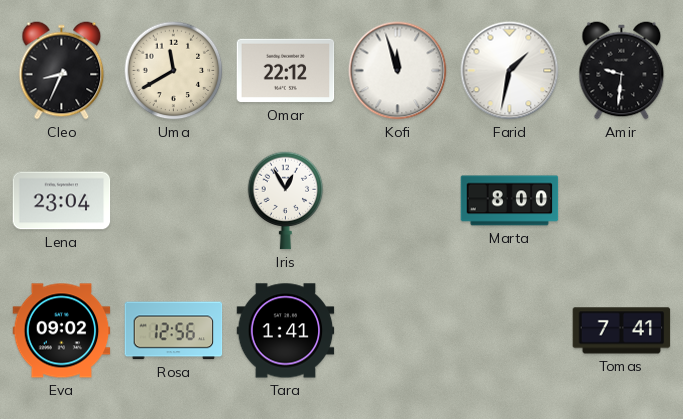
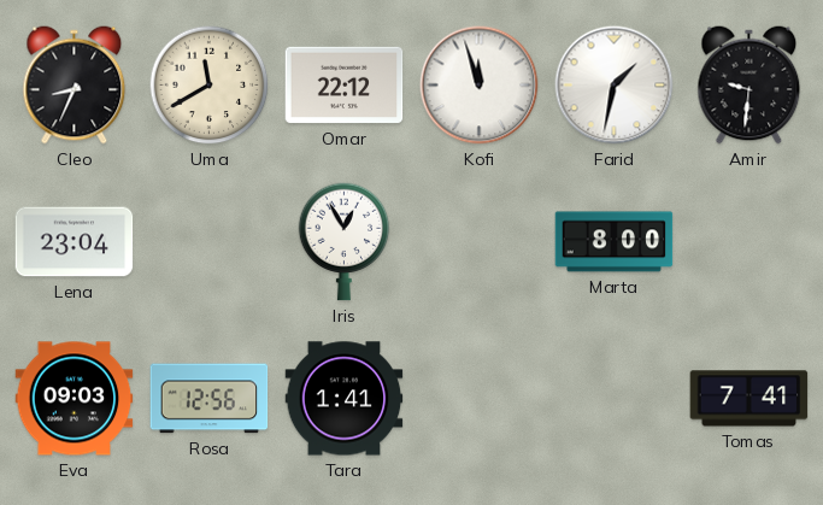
Eva: 09:02 -> 09:03
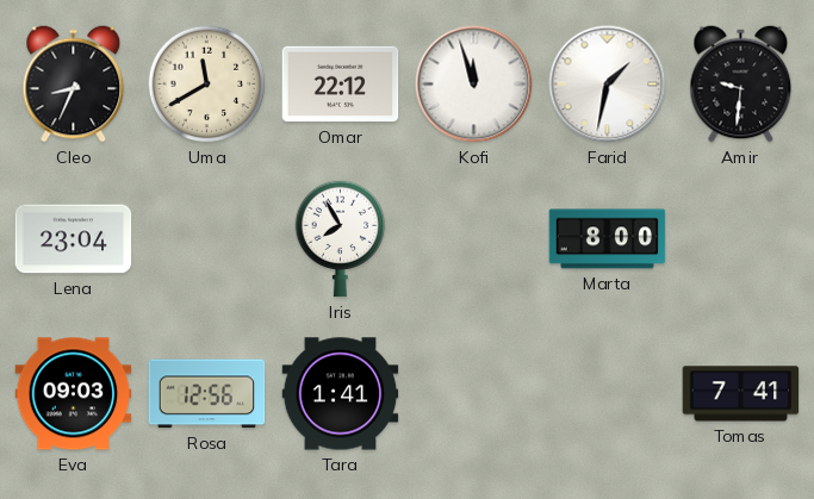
Iris: 12:55 -> 7:55
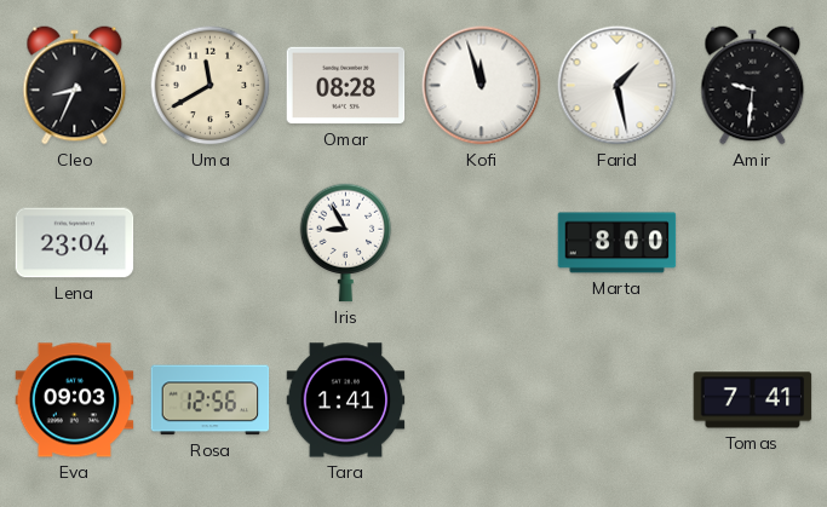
Omar: 22:12 -> 08:28
Farid: 1:32 -> 1:28
Iris: 7:55 -> 8:55
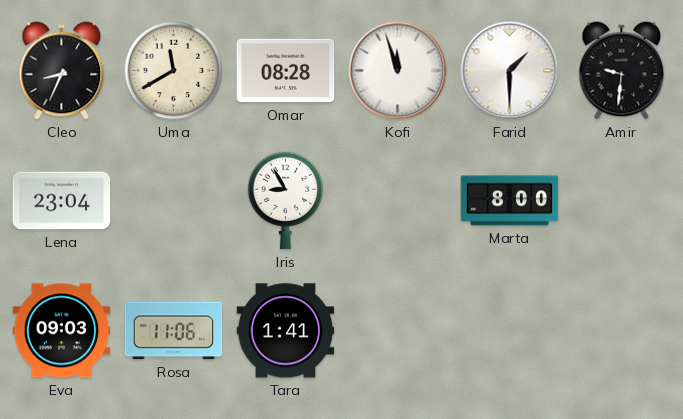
Farid: 1:28 -> 1:30
Rosa: 12:56 -> 11:06
Tomas: 7:41 -> none
